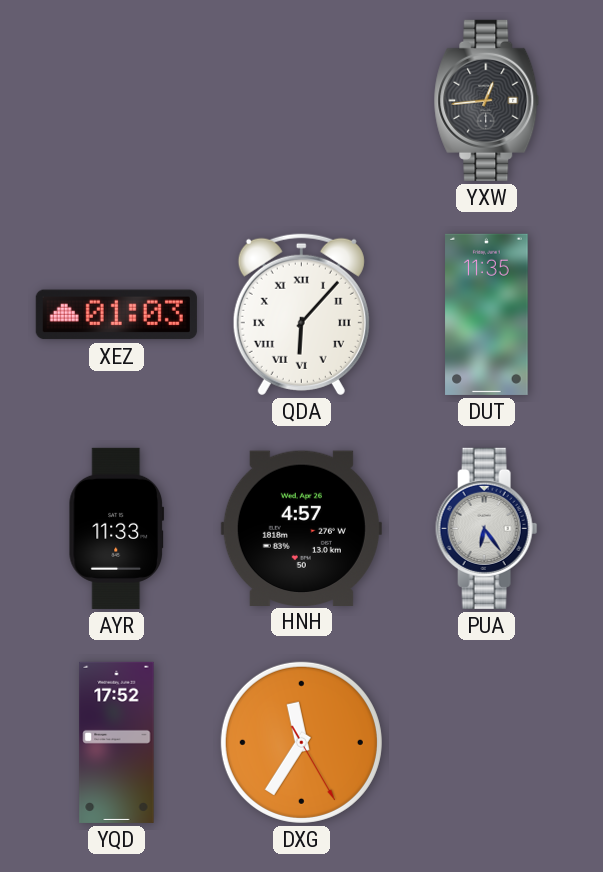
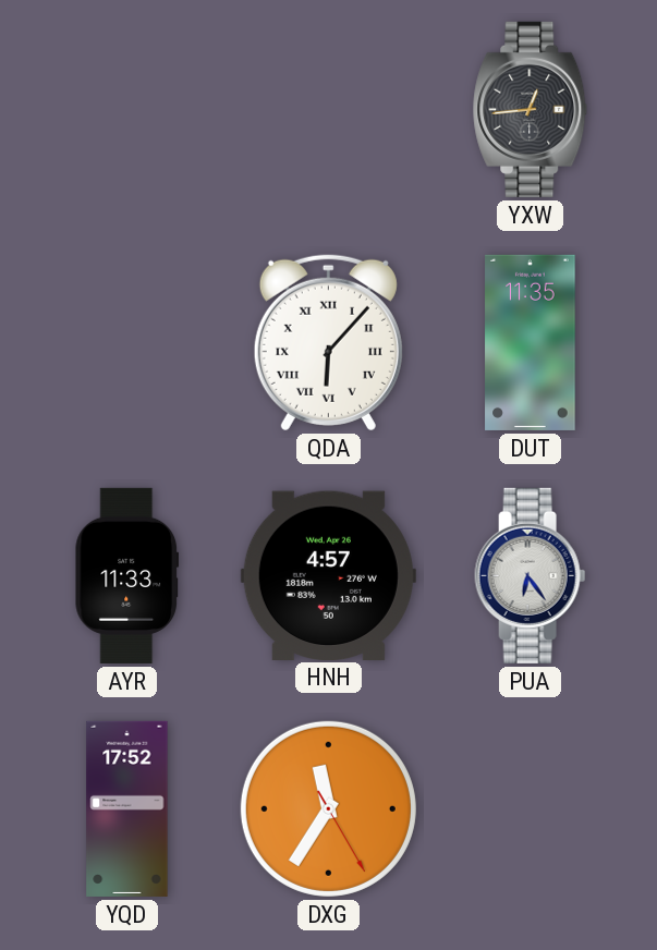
XEZ: 01:03 -> none
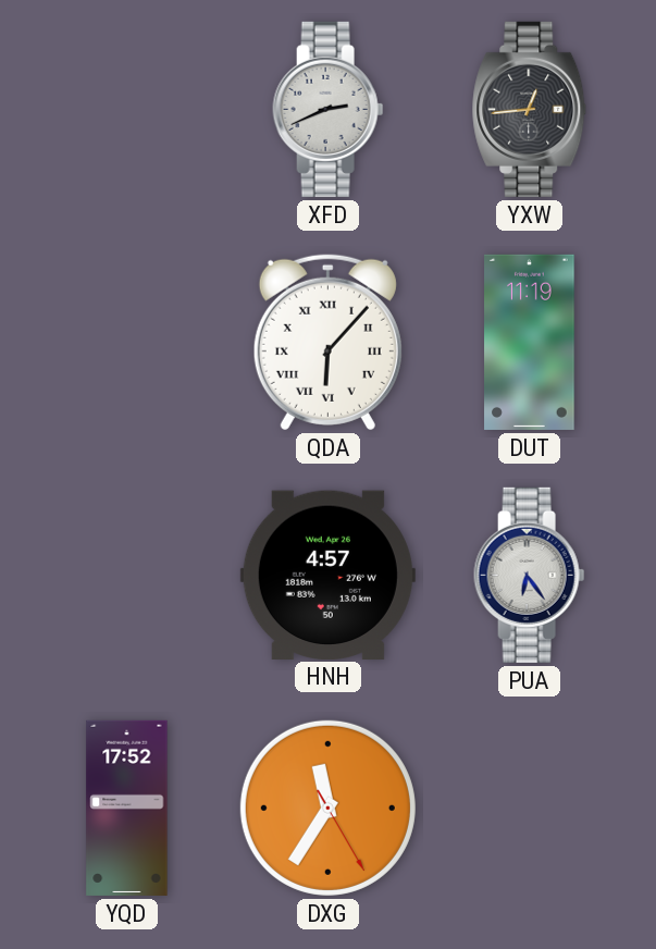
XFD: none -> 2:41
DUT: 11:35 -> 11:19
AYR: 11:33 -> none
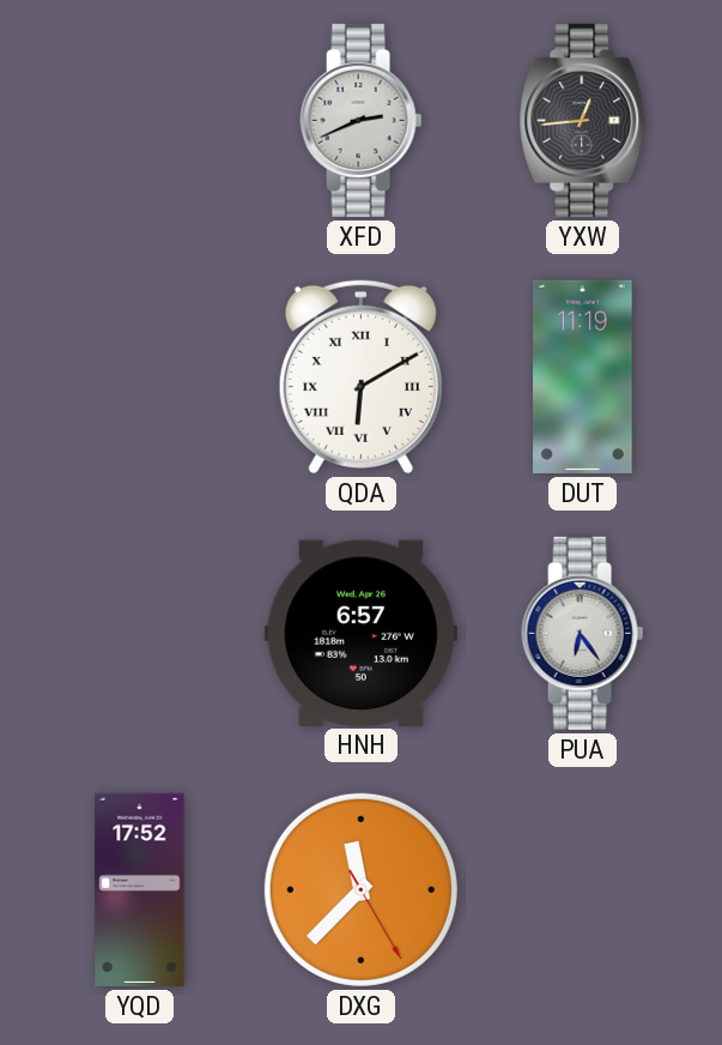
QDA: 6:07 -> 6:10
HNH: 4:57 -> 6:57
DXG: 11:35 -> 11:37
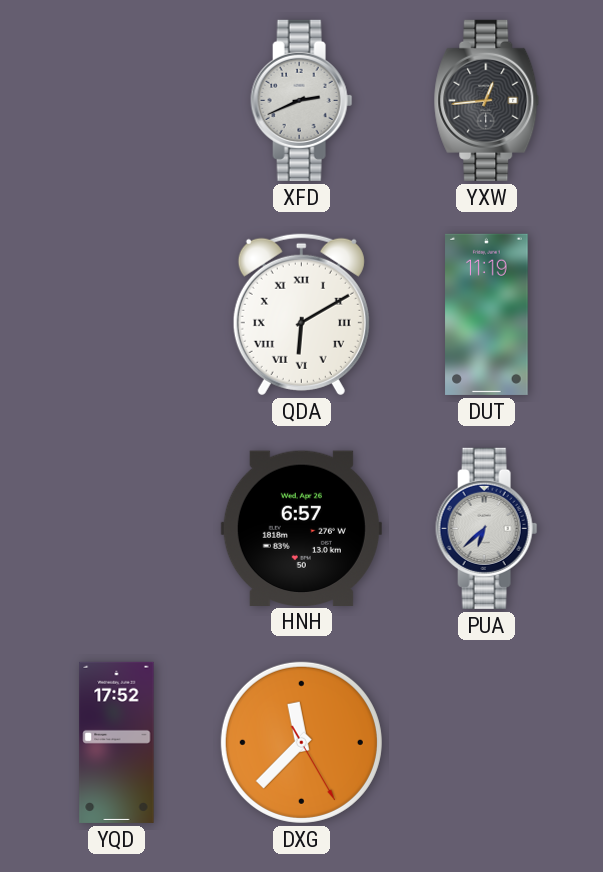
PUA: 6:24 -> 6:38
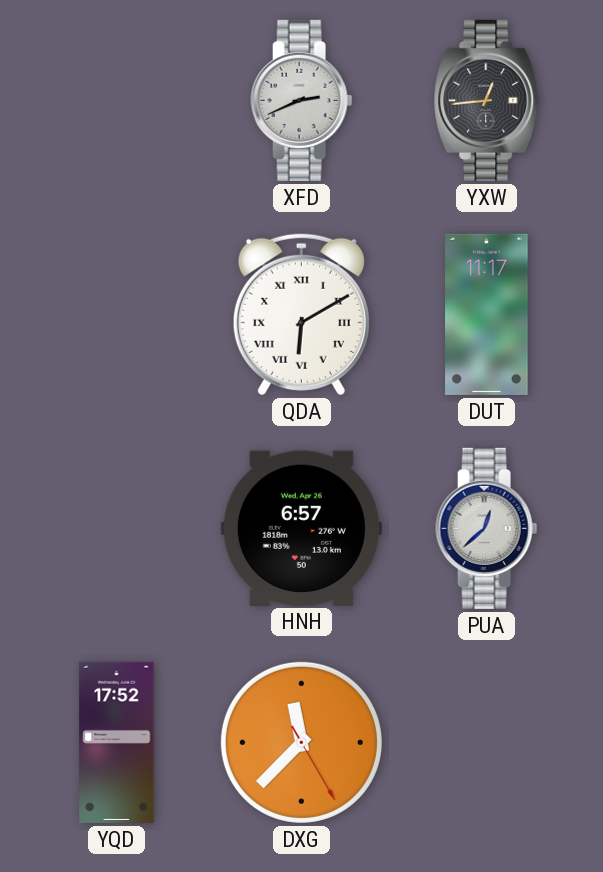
DUT: 11:19 -> 11:17
PUA: 6:38 -> 12:38
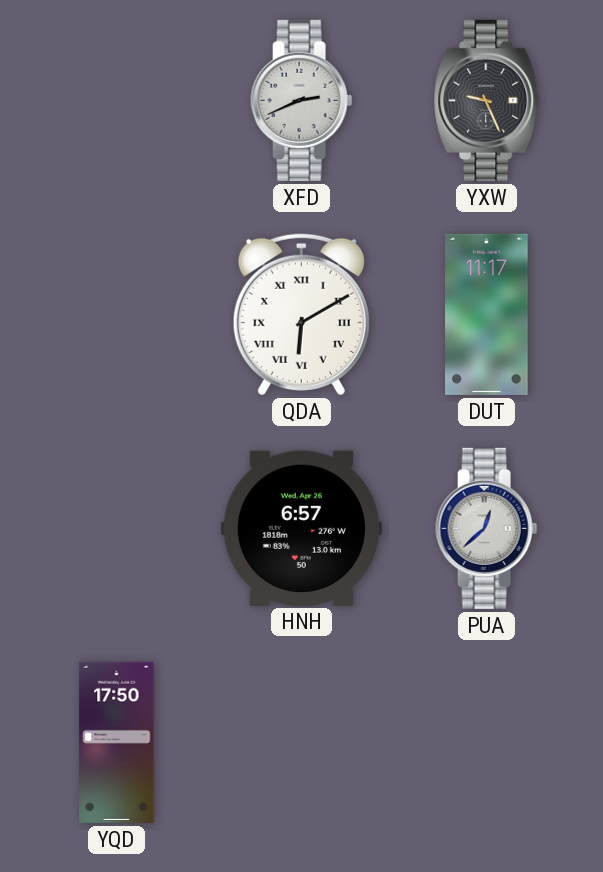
YXW: 12:44 -> 9:26
YQD: 17:52 -> 17:50
DXG: 11:37 -> none
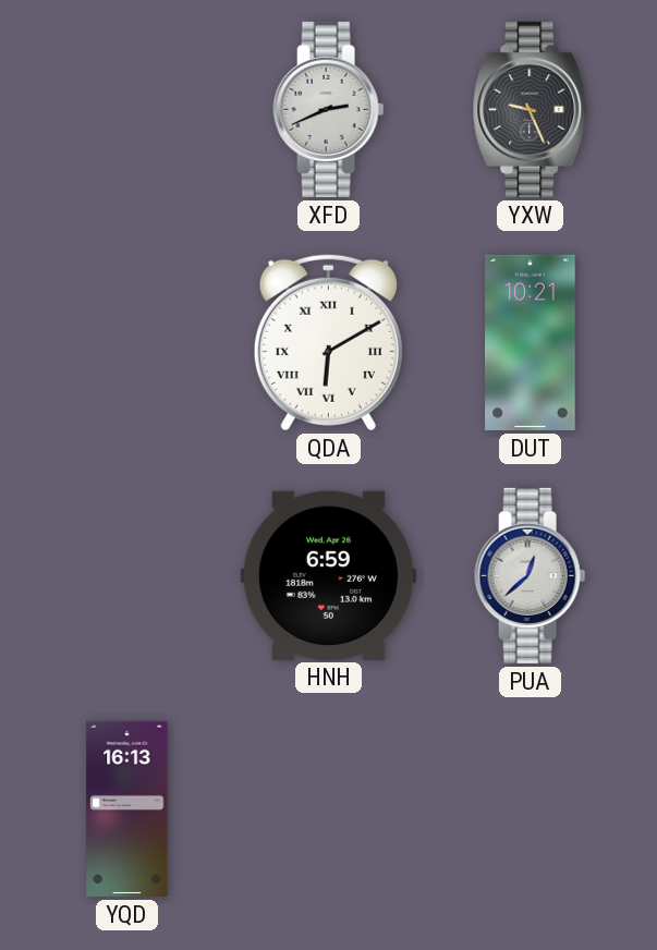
DUT: 11:17 -> 10:21
HNH: 6:57 -> 6:59
YQD: 17:50 -> 16:13
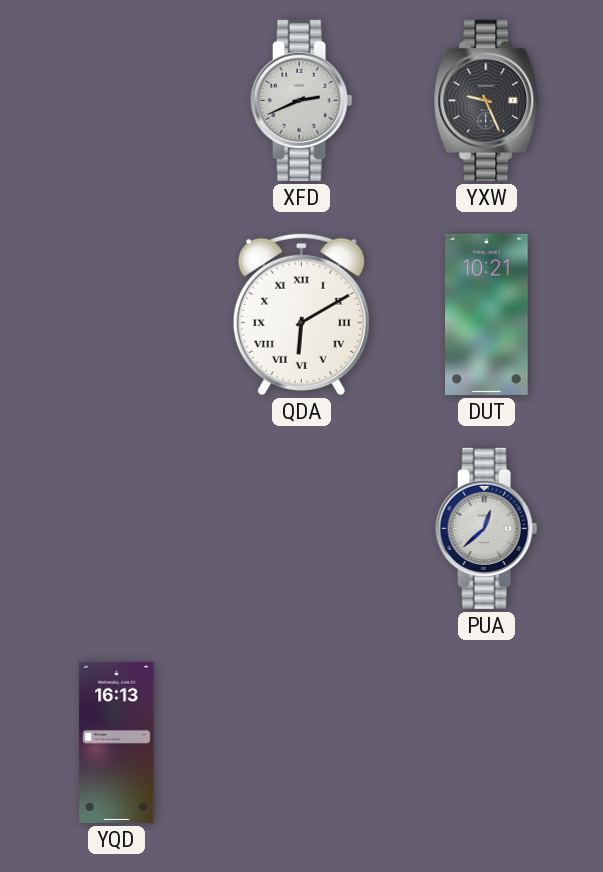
HNH: 6:59 -> none
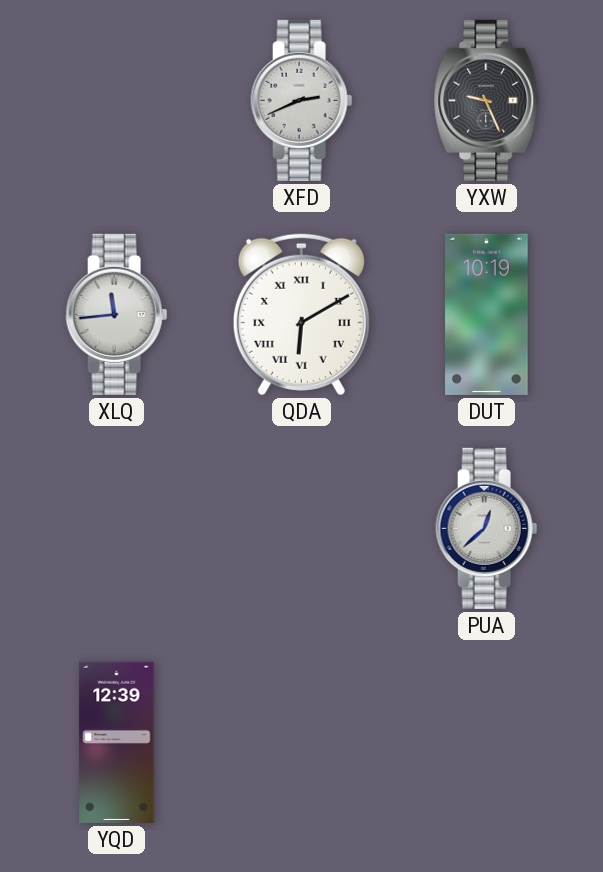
XLQ: none -> 11:44
DUT: 10:21 -> 10:19
YQD: 16:13 -> 12:39
